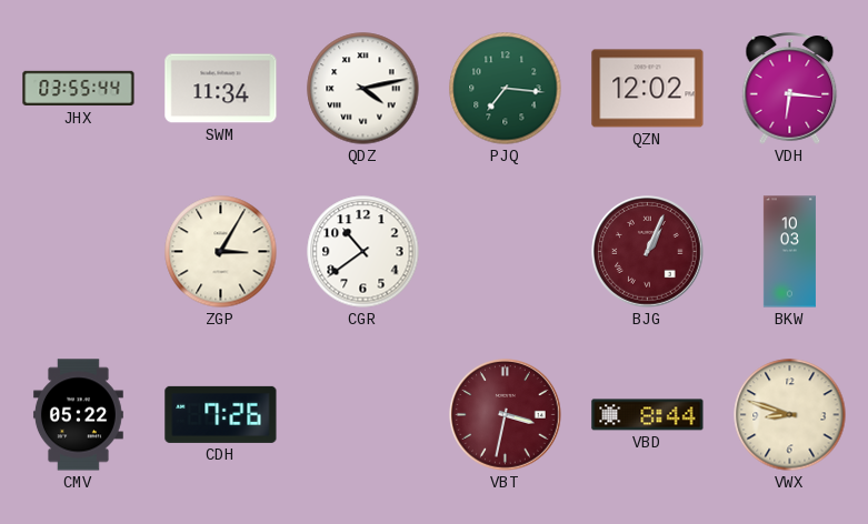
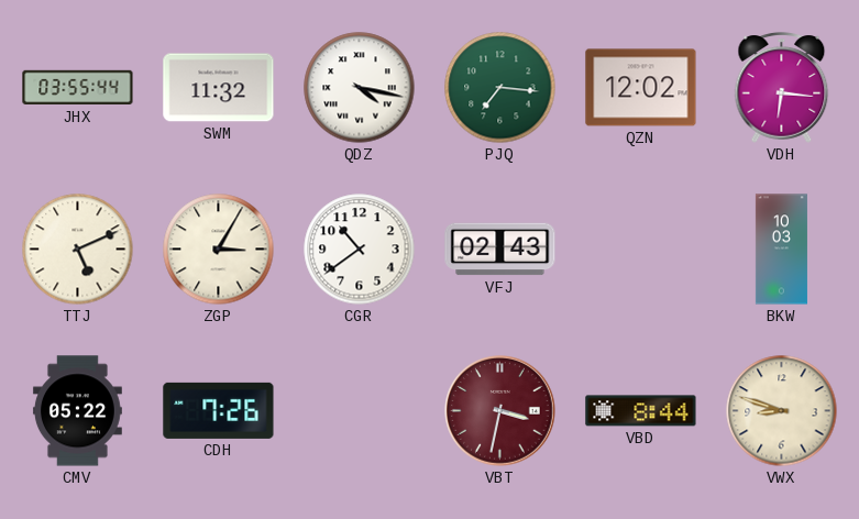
SWM: 11:34 -> 11:32
QDZ: 4:13 -> 4:17
TTJ: none -> 5:11
VFJ: none -> 02:43
BJG: 1:04 -> none
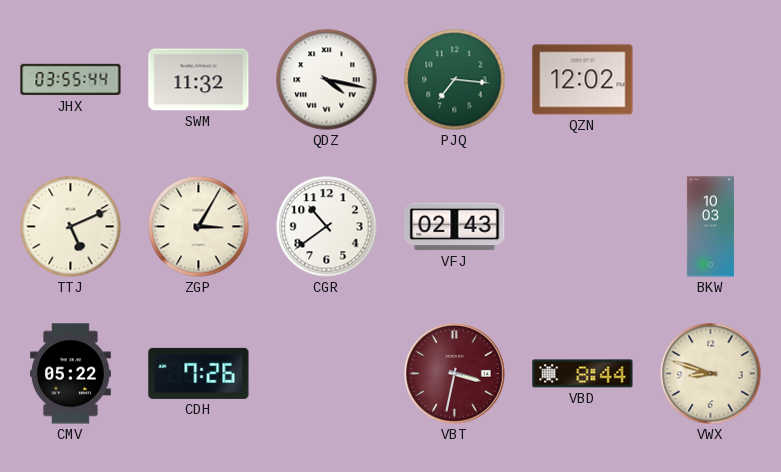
VDH: 6:16 -> none
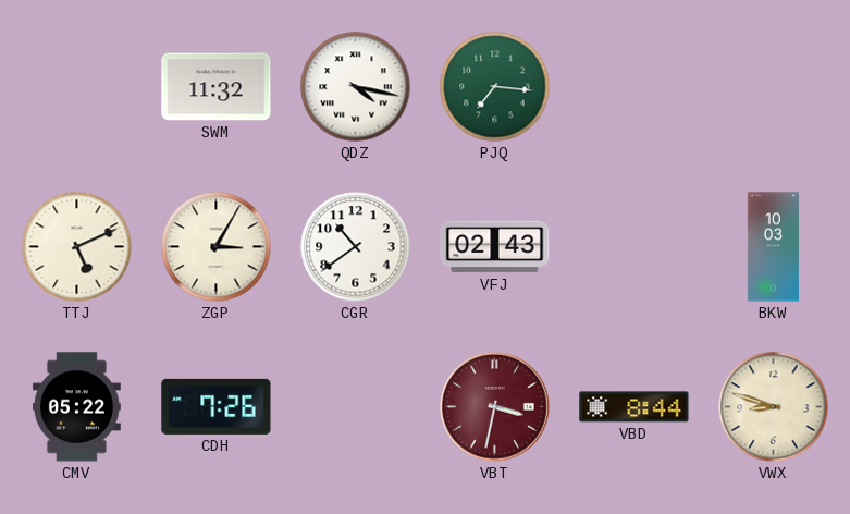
JHX: 03:55 -> none
QZN: 12:02 -> none
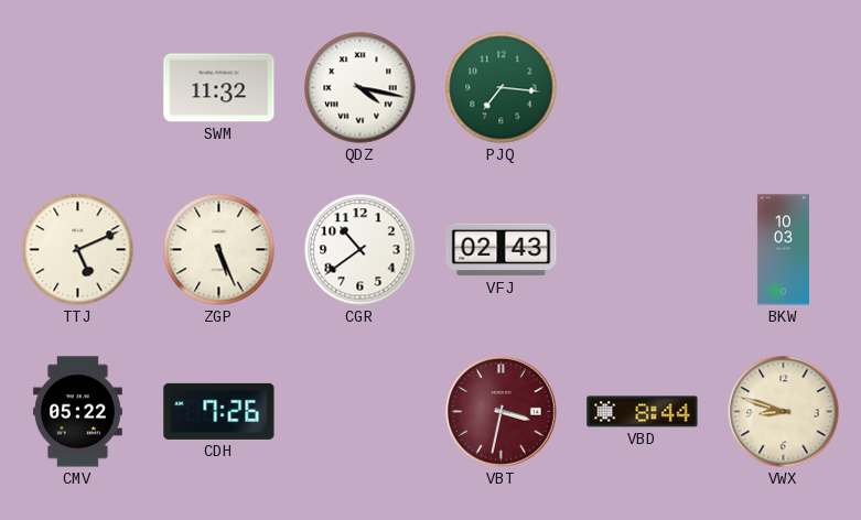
ZGP: 3:05 -> 5:26
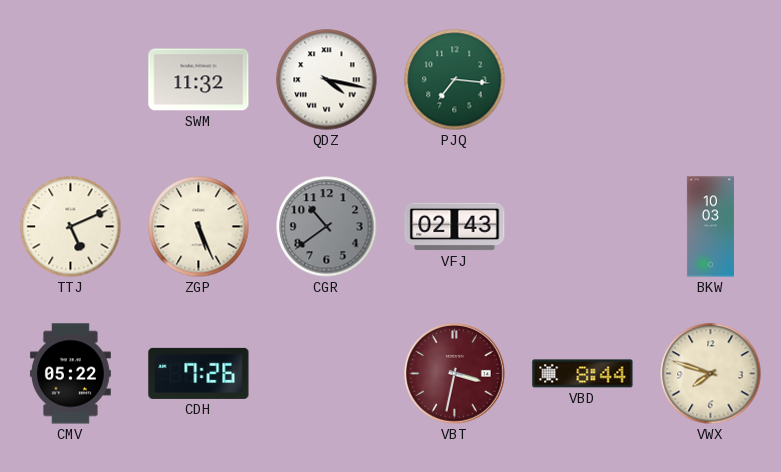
CGR dial: white -> grey
VWX: 8:48 -> 7:48
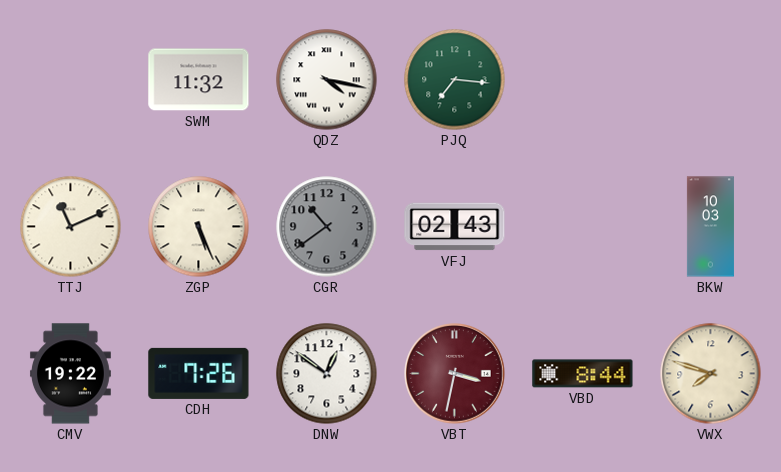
TTJ: 5:11 -> 11:11
CMV: 05:22 -> 19:22
DNW: none -> 12:51
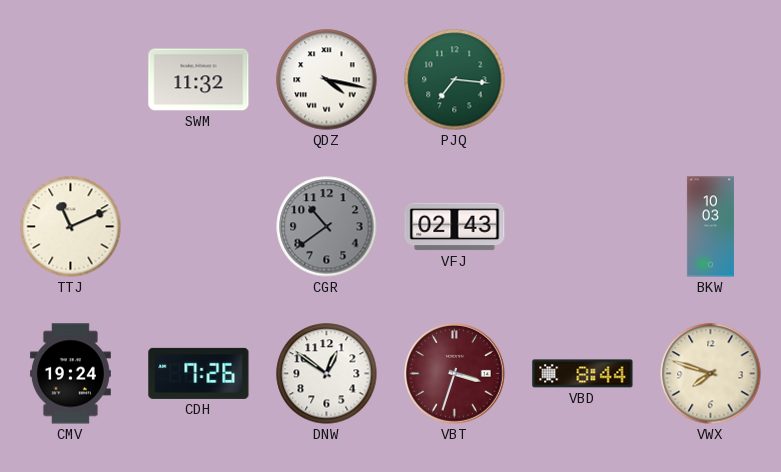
ZGP: 5:26 -> none
CMV: 19:22 -> 19:24
VBT: 3:32 -> 3:33
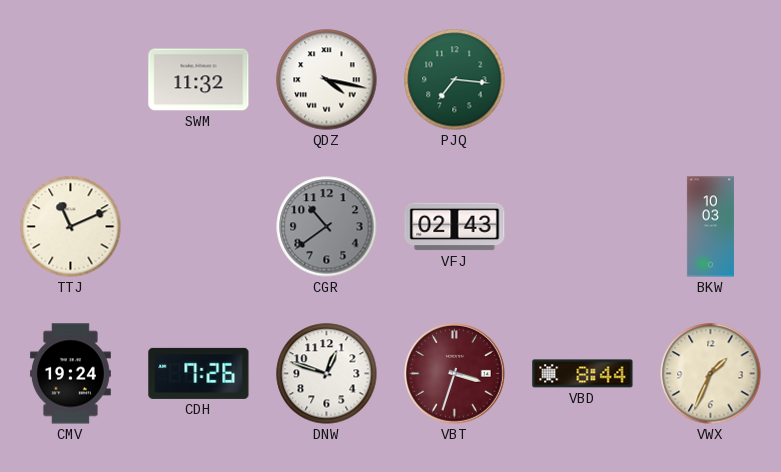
DNW: 12:51 -> 12:48
VWX: 7:48 -> 1:34
